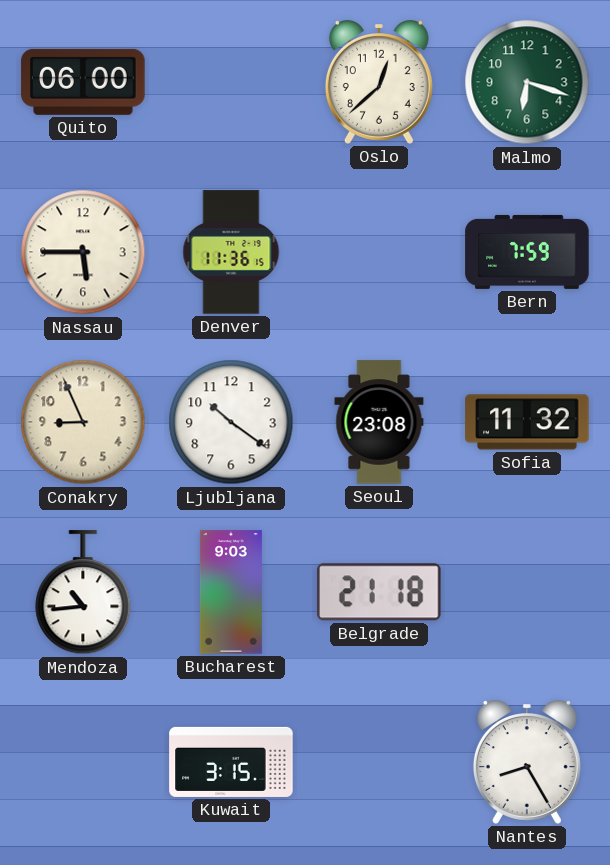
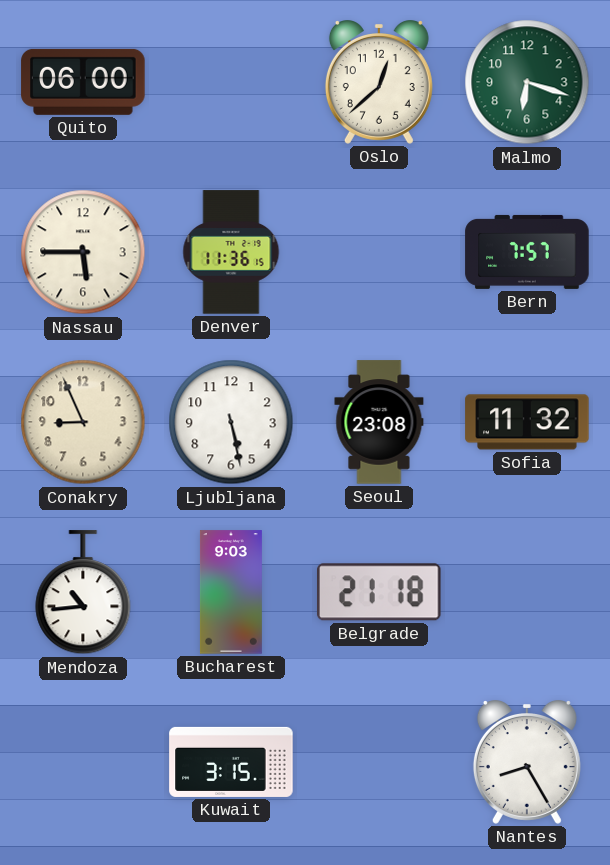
Bern: 7:59 -> 7:57
Ljubljana: 10:21 -> 5:28
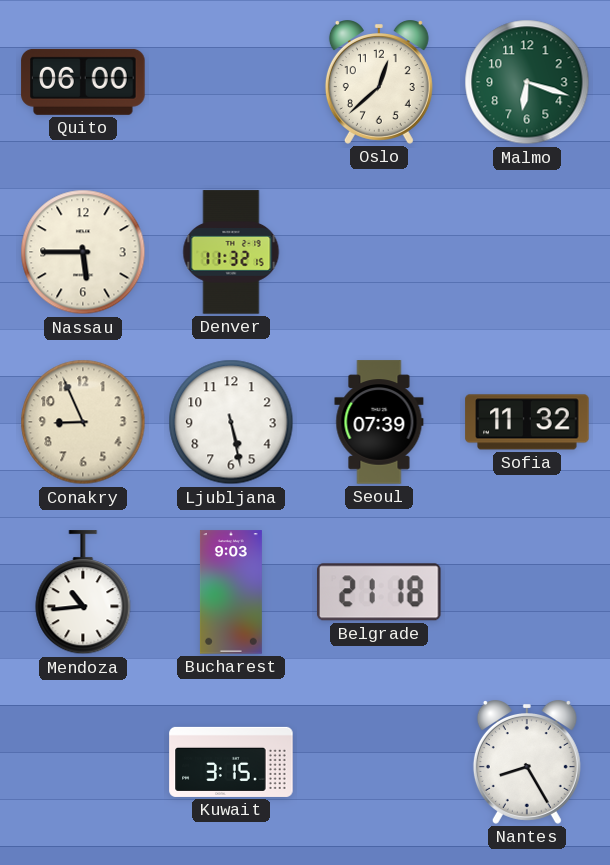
Denver: 11:36 -> 11:32
Bern: 7:57 -> none
Seoul: 23:08 -> 07:39
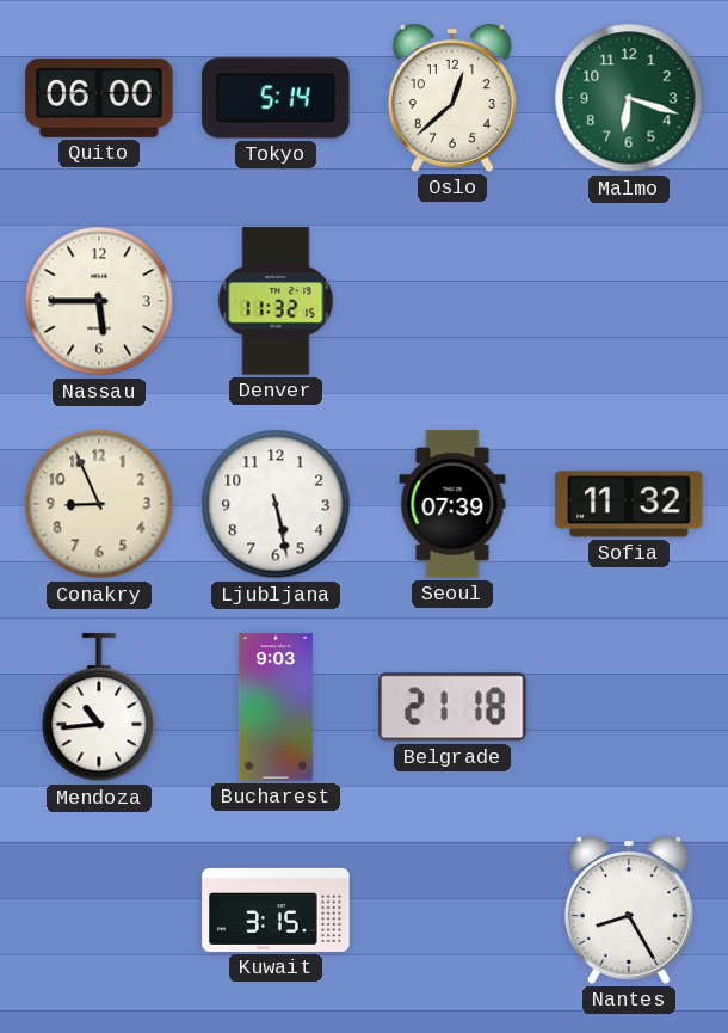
Tokyo: none -> 5:14
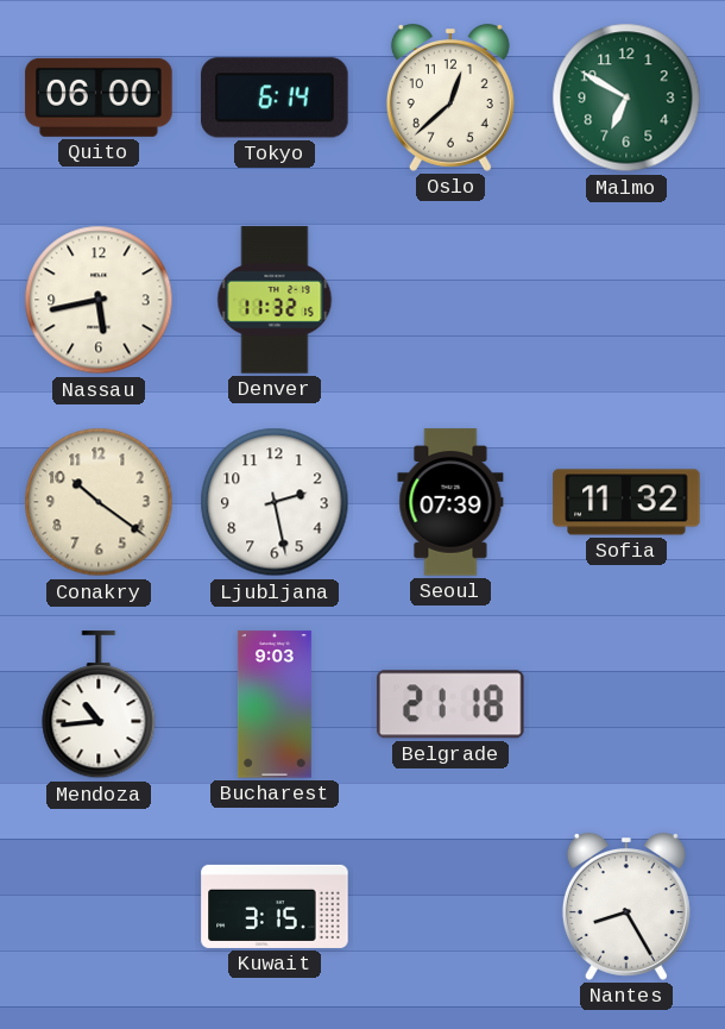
Tokyo: 5:14 -> 6:14
Malmo: 6:18 -> 6:50
Nassau: 5:45 -> 5:43
Conakry: 8:56 -> 10:21
Ljubljana: 5:28 -> 2:28
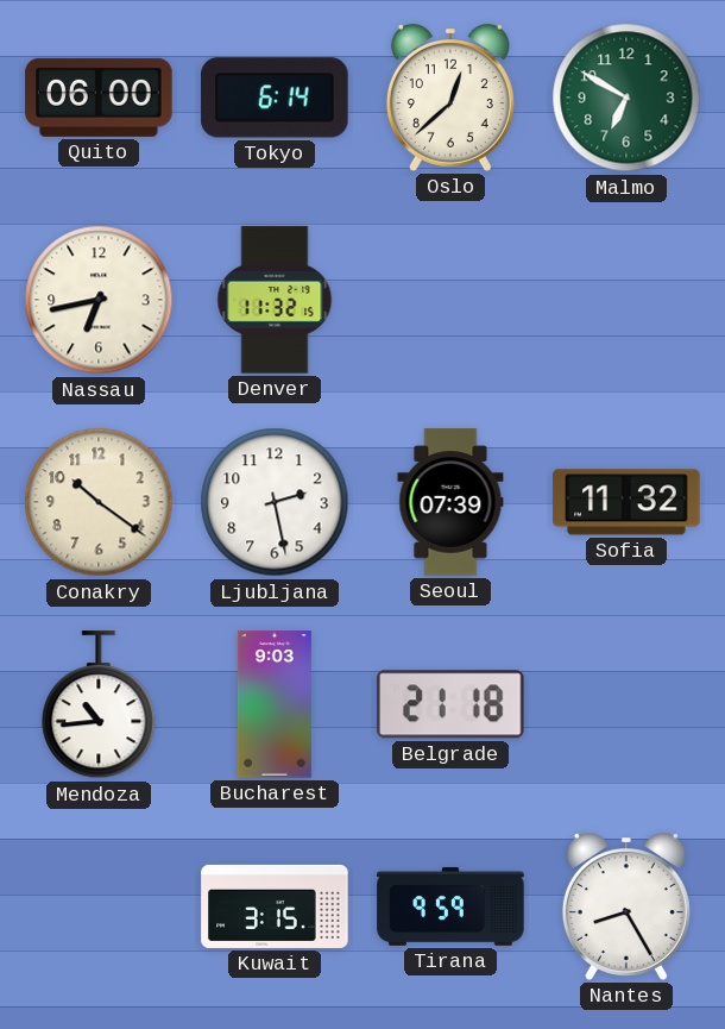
Nassau: 5:43 -> 6:43
Tirana: none -> 9:59
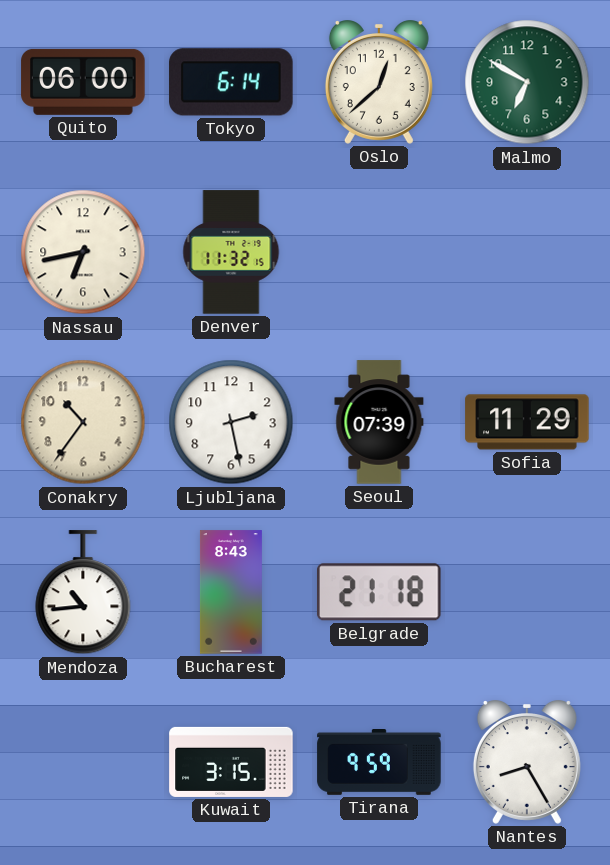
Conakry: 10:21 -> 10:36
Sofia: 11:32 -> 11:29
Bucharest: 9:03 -> 8:43
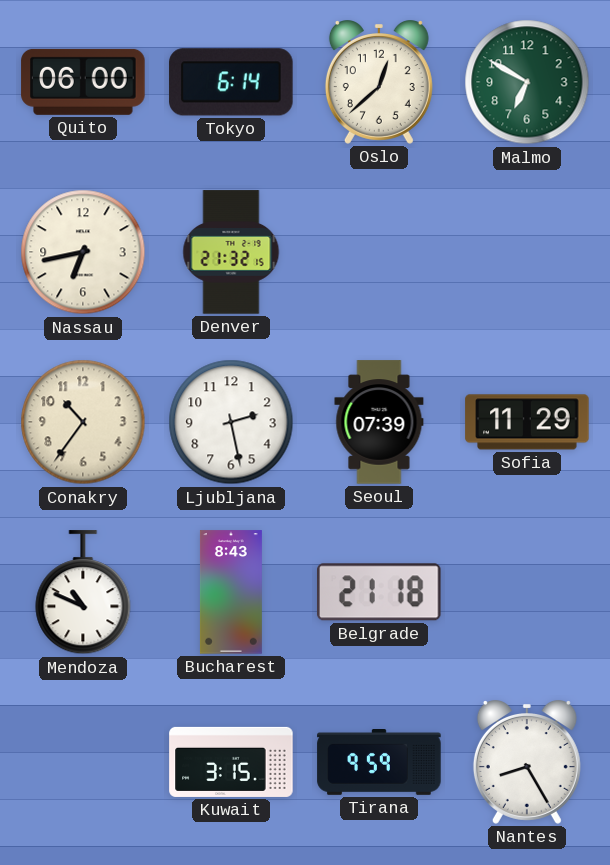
Denver: 11:32 -> 21:32
Mendoza: 10:44 -> 10:49
